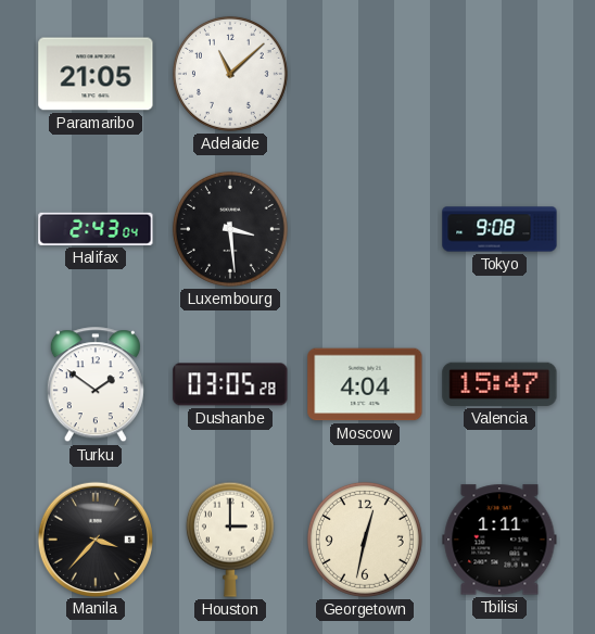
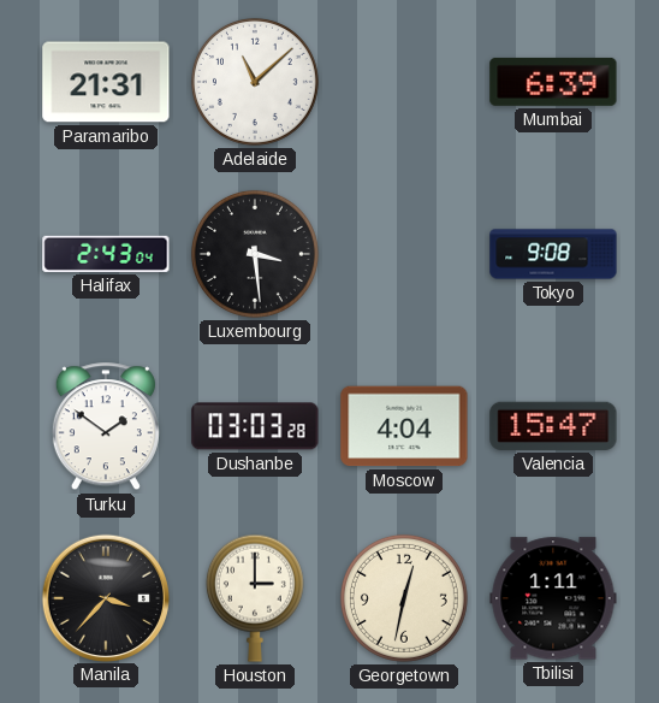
Paramaribo: 21:05 -> 21:31
Mumbai: none -> 6:39
Dushanbe: 03:05 -> 03:03
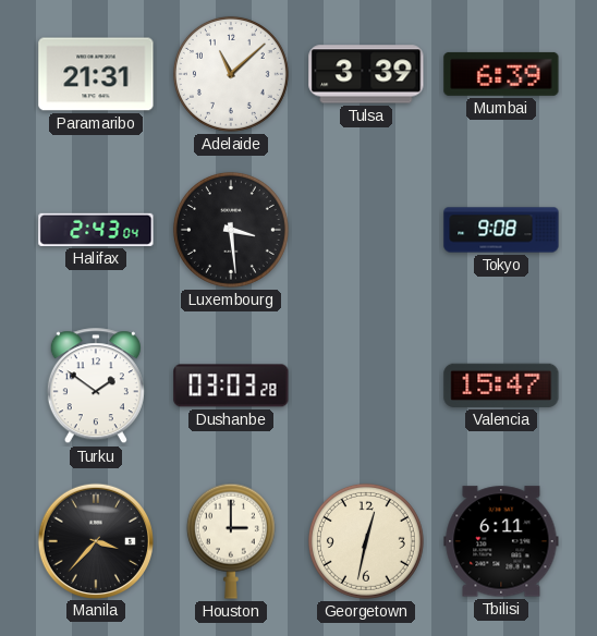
Tulsa: none -> 3:39
Moscow: 4:04 -> none
Tbilisi: 1:11 -> 6:11
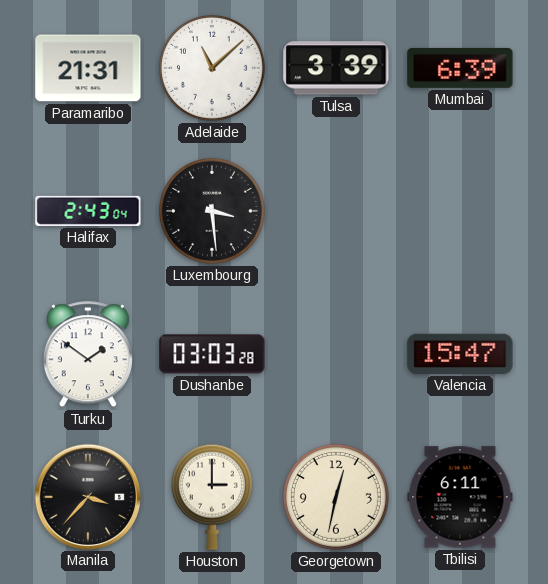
Tokyo: 9:08 -> none
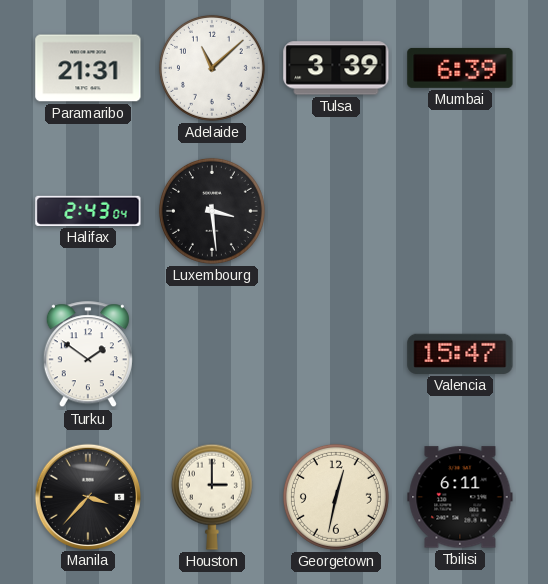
Dushanbe: 03:03 -> none
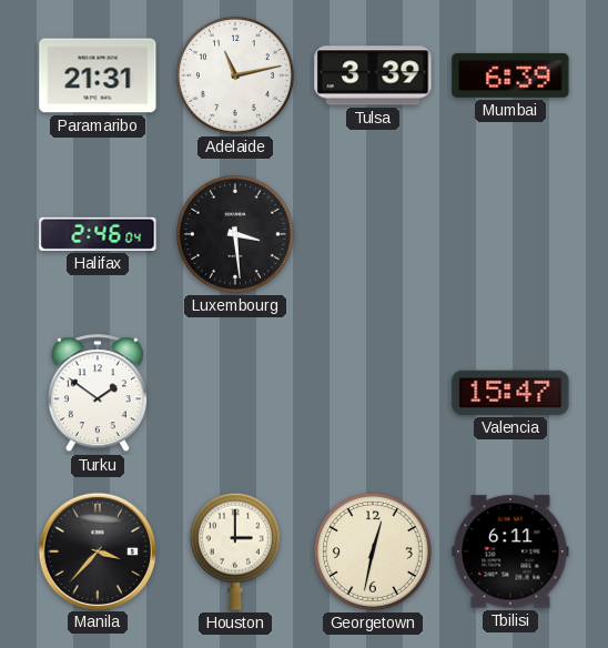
Adelaide: 11:08 -> 11:13
Halifax: 2:43 -> 2:46
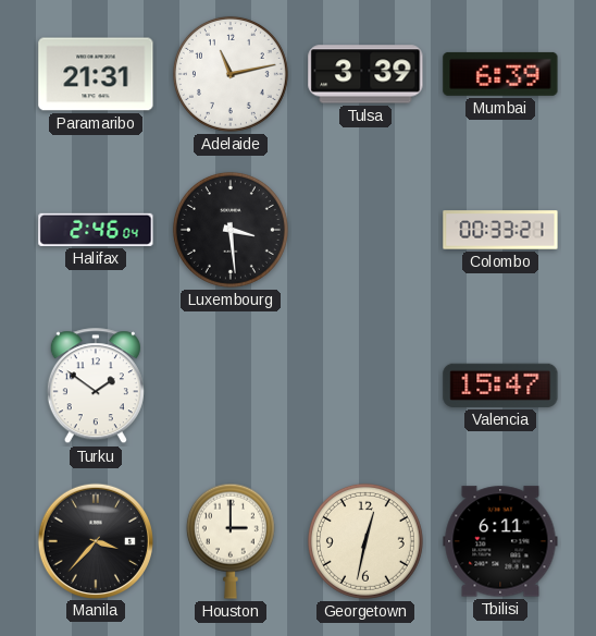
Colombo: none -> 00:33
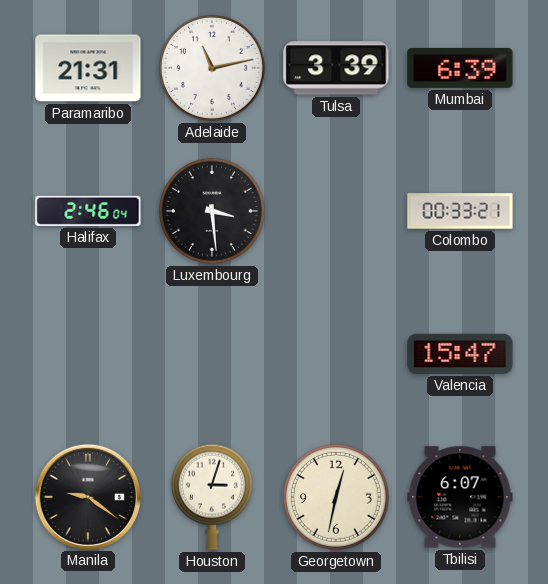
Turku: 1:51 -> none
Manila: 3:37 -> 9:21
Houston: 3:00 -> 3:03
Tbilisi: 6:11 -> 6:07
